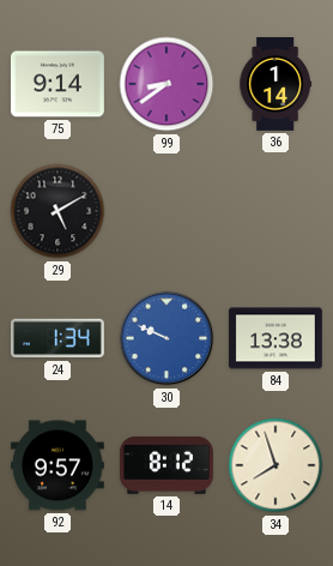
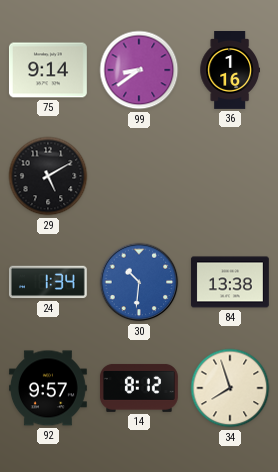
36: 1:14 -> 1:16
30: 9:49 -> 10:31
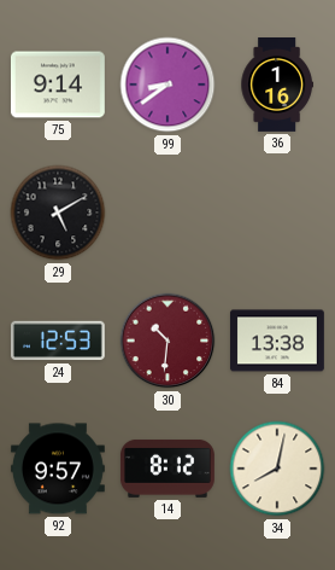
24: 1:34 -> 12:53
30 dial: blue -> burgundy
34: 7:57 -> 8:02
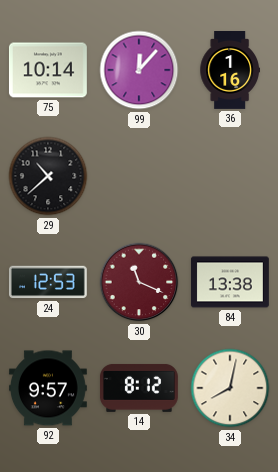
75: 9:14 -> 10:14
99: 8:39 -> 12:07
29: 5:10 -> 10:38
30: 10:31 -> 11:19
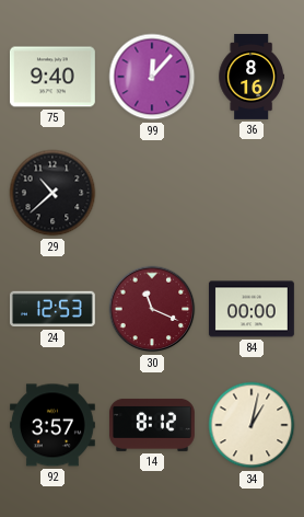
75: 10:14 -> 9:40
36: 1:16 -> 8:16
84: 13:38 -> 00:00
92: 9:57 -> 3:57
34: 8:02 -> 1:02
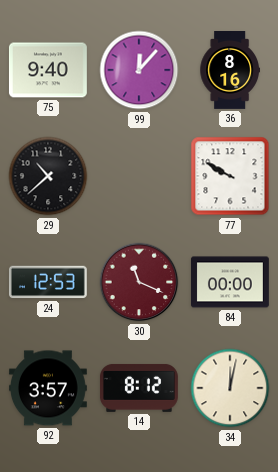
77: none -> 9:50
34: 1:02 -> 12:02
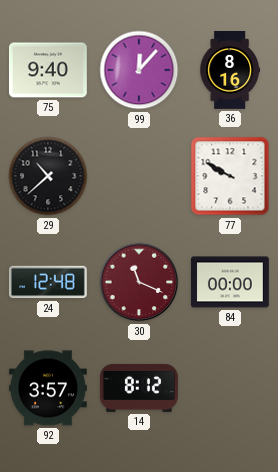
24: 12:53 -> 12:48
34: 12:02 -> none
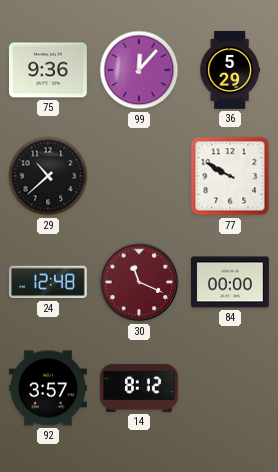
75: 9:40 -> 9:36
36: 8:16 -> 5:29
